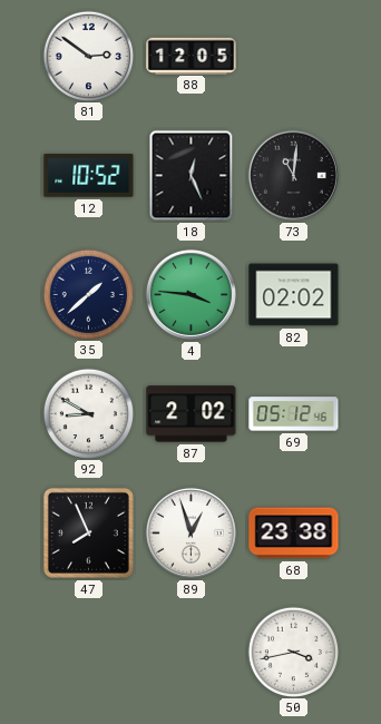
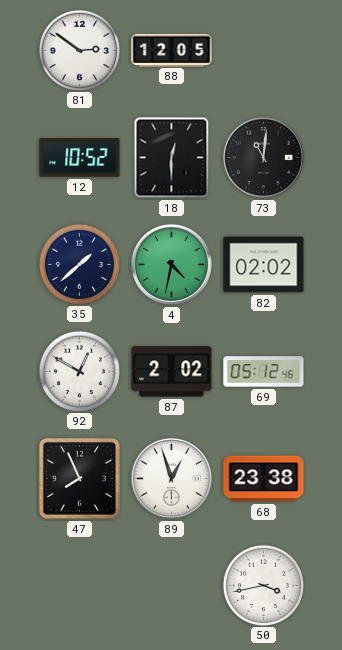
18: 12:26 -> 12:30
4: 3:46 -> 4:32
92: 8:50 -> 12:50
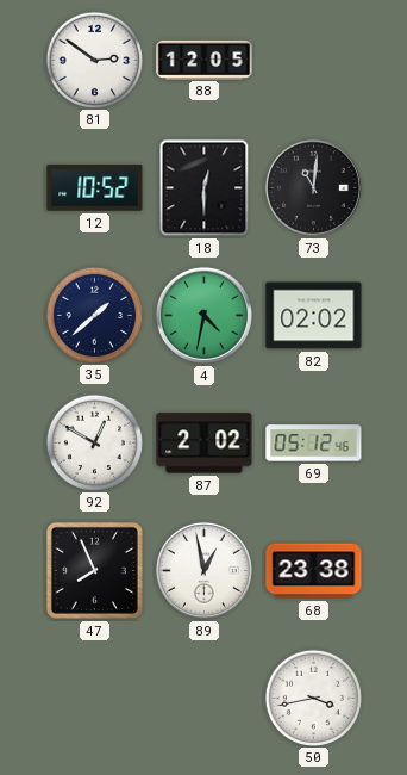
89: 12:57 -> 12:58
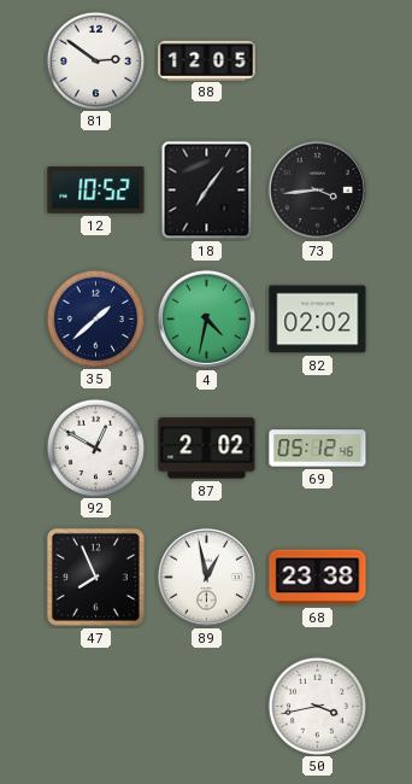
18: 12:30 -> 7:06
73: 11:01 -> 3:44
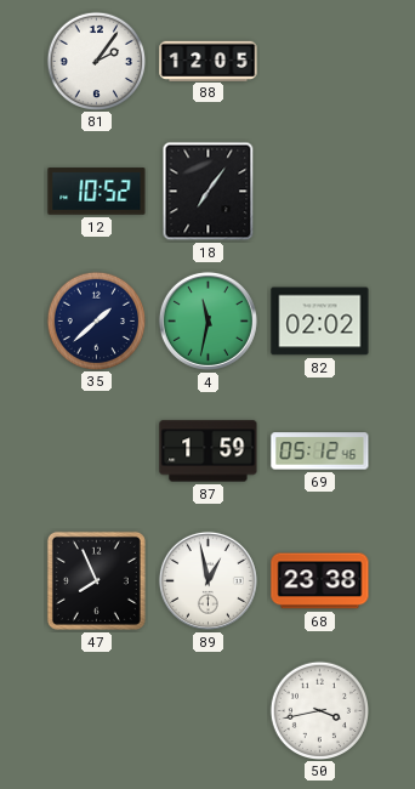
81: 2:51 -> 2:06
73: 3:44 -> none
4: 4:32 -> 11:32
92: 12:50 -> none
87: 2:02 -> 1:59
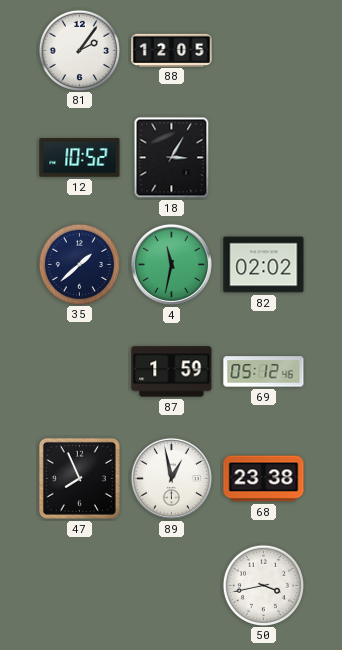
18: 7:06 -> 3:05
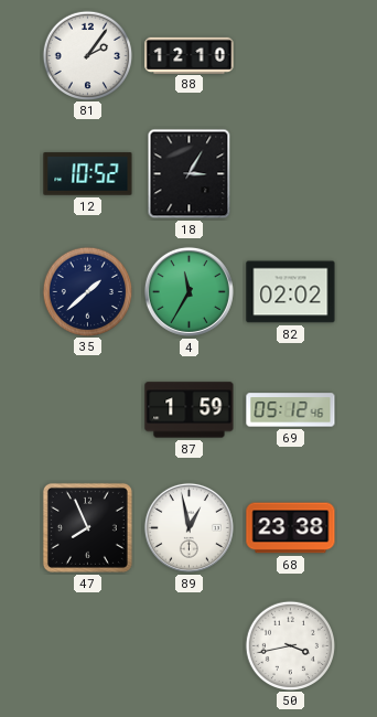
88: 12:05 -> 12:10
4: 11:32 -> 11:35
